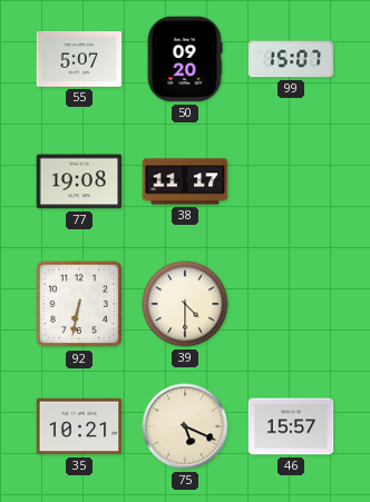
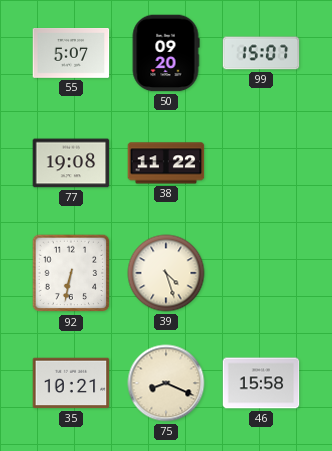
38: 11:17 -> 11:22
39: 4:30 -> 4:27
75: 5:19 -> 8:19
46: 15:57 -> 15:58
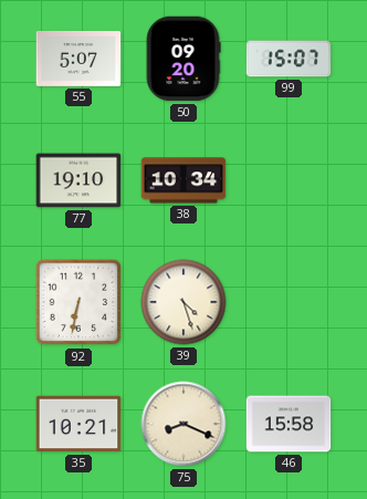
77: 19:08 -> 19:10
38: 11:22 -> 10:34
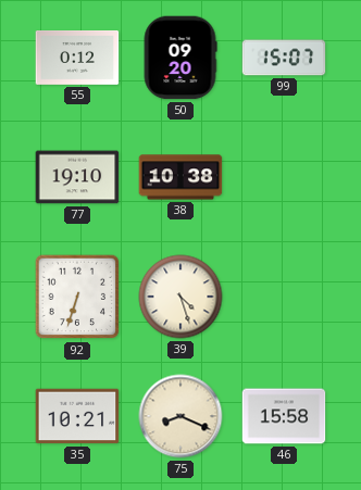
55: 5:07 -> 0:12
38: 10:34 -> 10:38
92: 6:32 -> 6:33
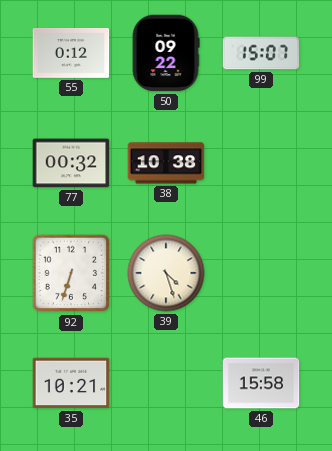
50: 09:20 -> 09:22
77: 19:10 -> 00:32
75: 8:19 -> none
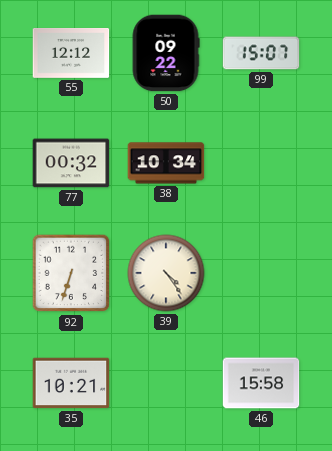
55: 0:12 -> 12:12
38: 10:38 -> 10:34
39: 4:27 -> 4:24
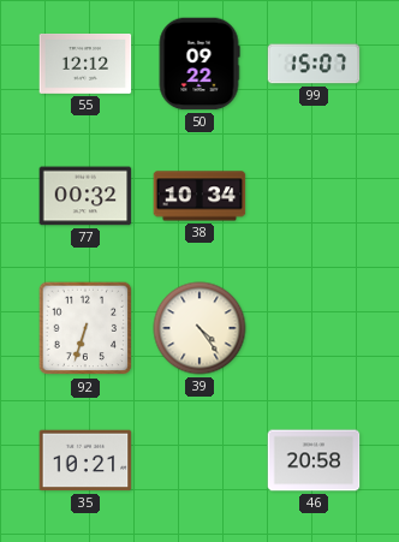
46: 15:58 -> 20:58
